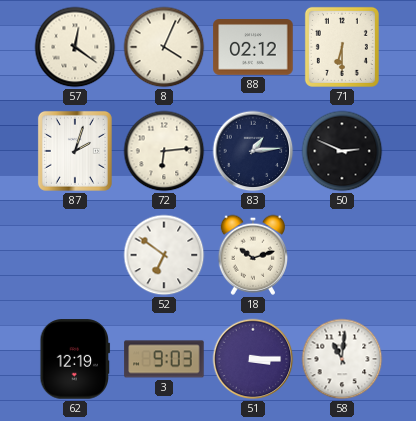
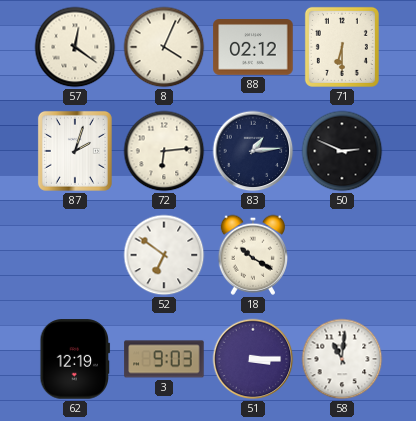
18: 10:12 -> 10:20
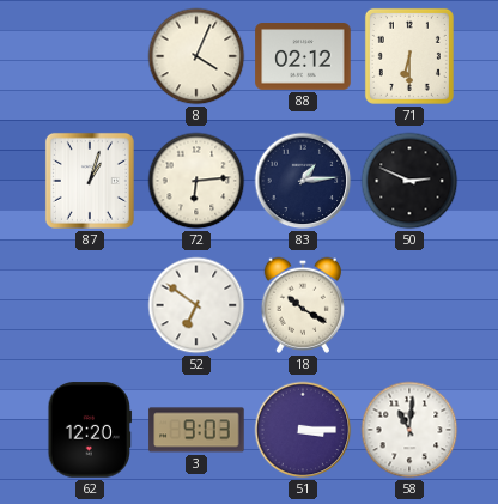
57: 12:21 -> none
87: 2:03 -> 1:03
62: 12:19 -> 12:20
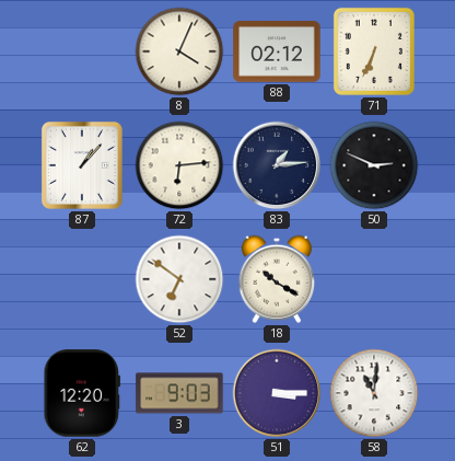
71: 6:30 -> 6:34
87: 1:03 -> 1:07
